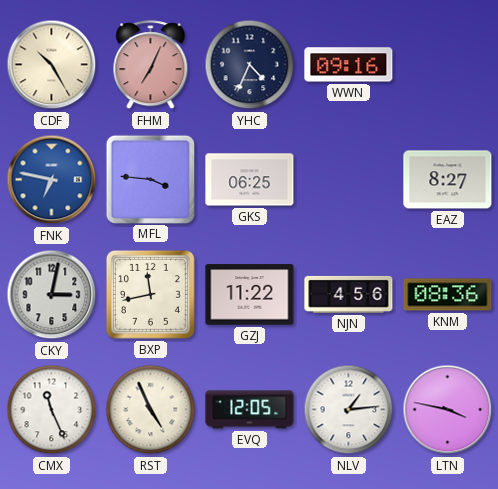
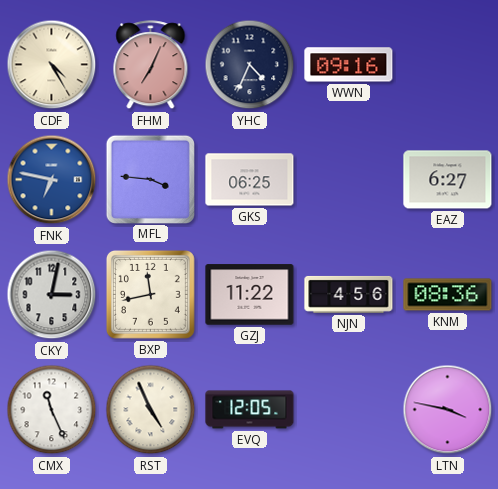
CDF: 10:25 -> 4:25
EAZ: 8:27 -> 6:27
NLV: 1:14 -> none
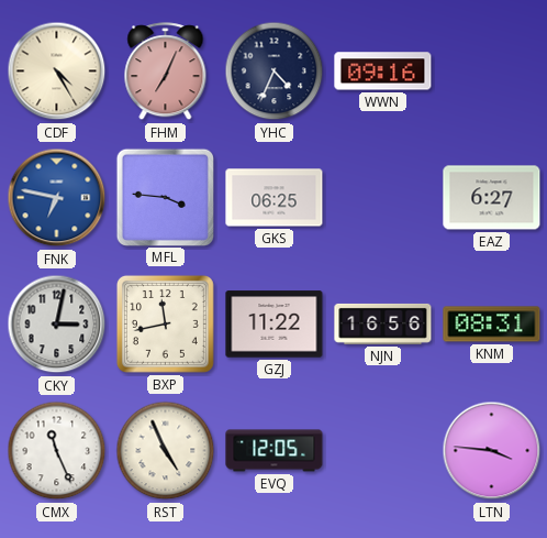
NJN: 4:56 -> 16:56
KNM: 08:36 -> 08:31
LTN: 3:47 -> 3:46
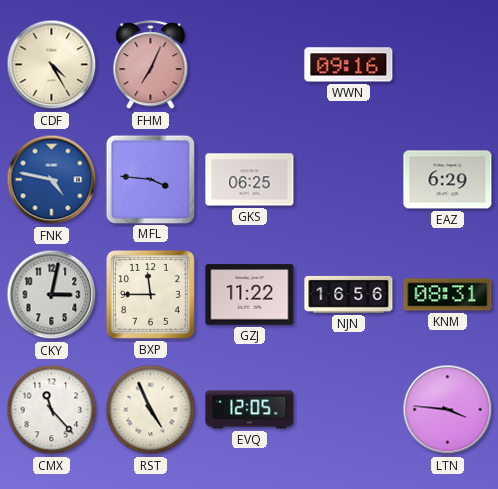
YHC: 4:34 -> none
FNK: 6:47 -> 4:47
EAZ: 6:27 -> 6:29
BXP: 11:43 -> 11:45
CMX: 11:26 -> 11:23
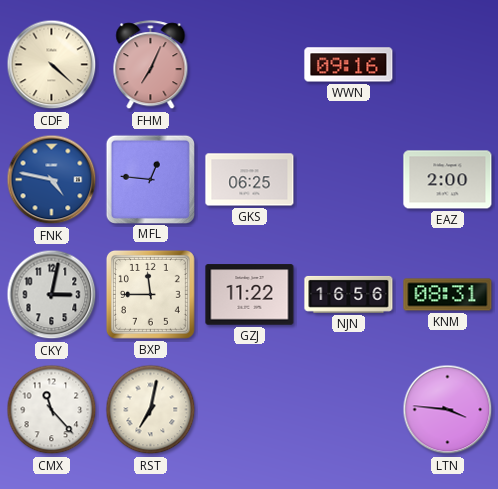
CDF: 4:25 -> 4:22
MFL: 3:46 -> 12:46
EAZ: 6:29 -> 2:00
RST: 4:56 -> 7:02
EVQ: 12:05 -> none
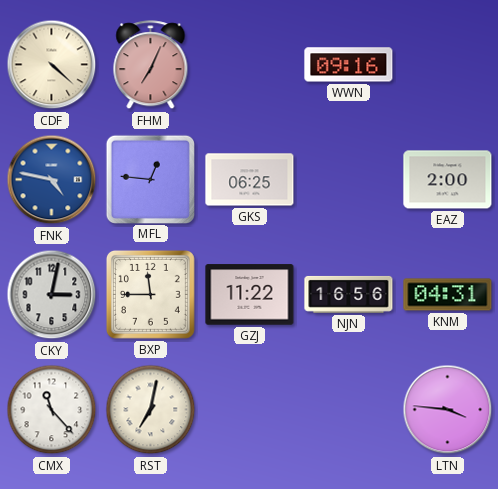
KNM: 08:31 -> 04:31
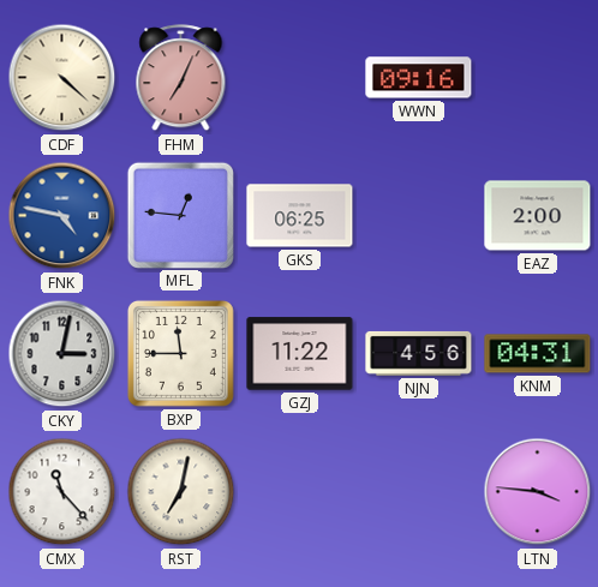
NJN: 16:56 -> 4:56
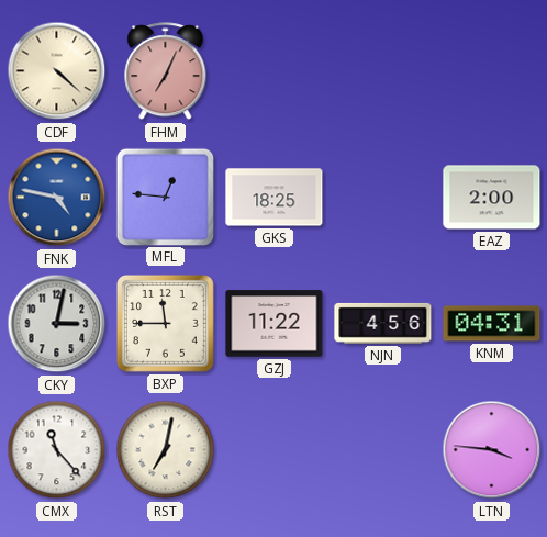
WWN: 09:16 -> none
GKS: 06:25 -> 18:25
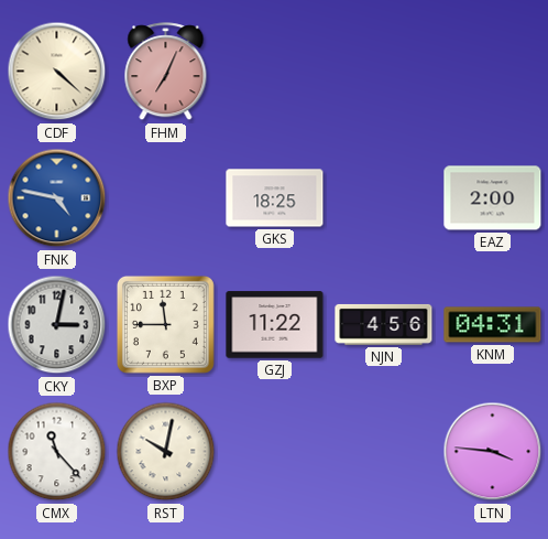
MFL: 12:46 -> none
RST: 7:02 -> 10:02
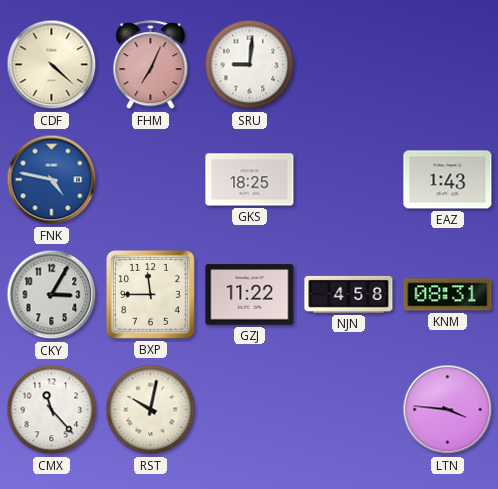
SRU: none -> 9:01
EAZ: 2:00 -> 1:43
CKY: 3:02 -> 3:05
NJN: 4:56 -> 4:58
KNM: 04:31 -> 08:31
